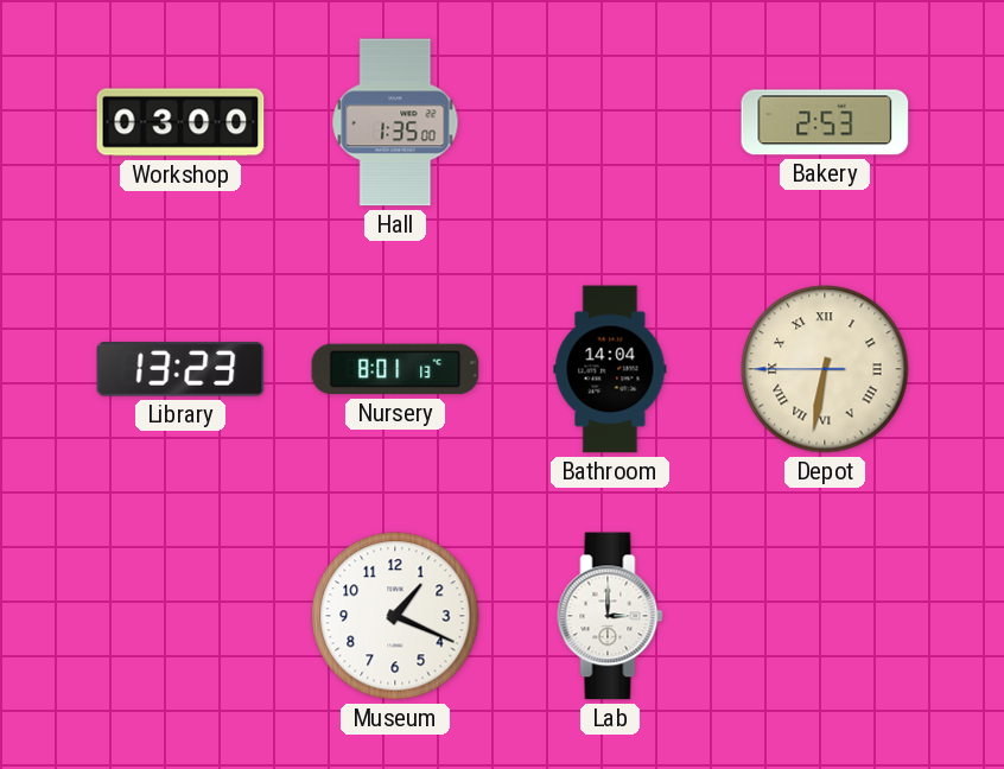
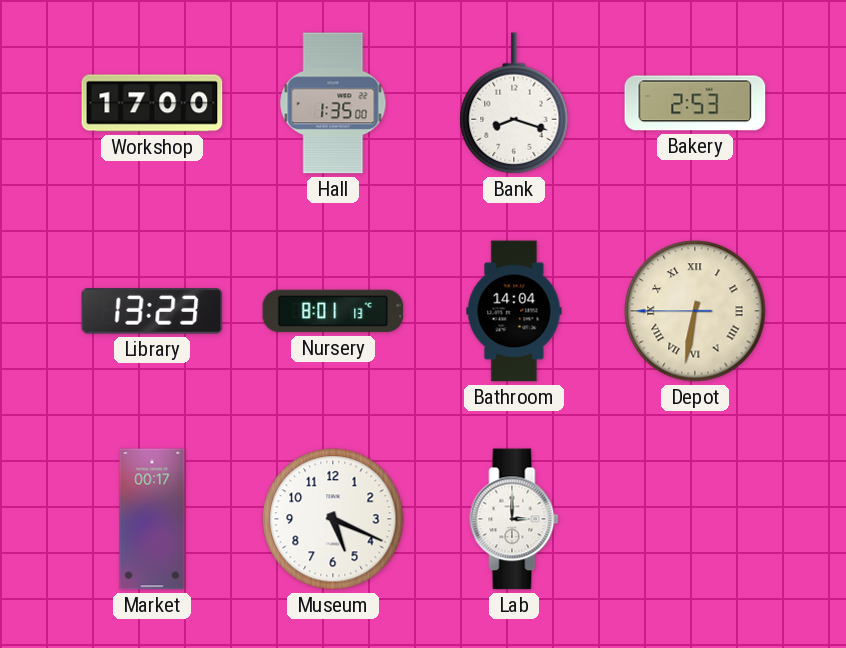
Workshop: 03:00 -> 17:00
Bank: none -> 8:18
Market: none -> 00:17
Museum: 1:19 -> 5:19
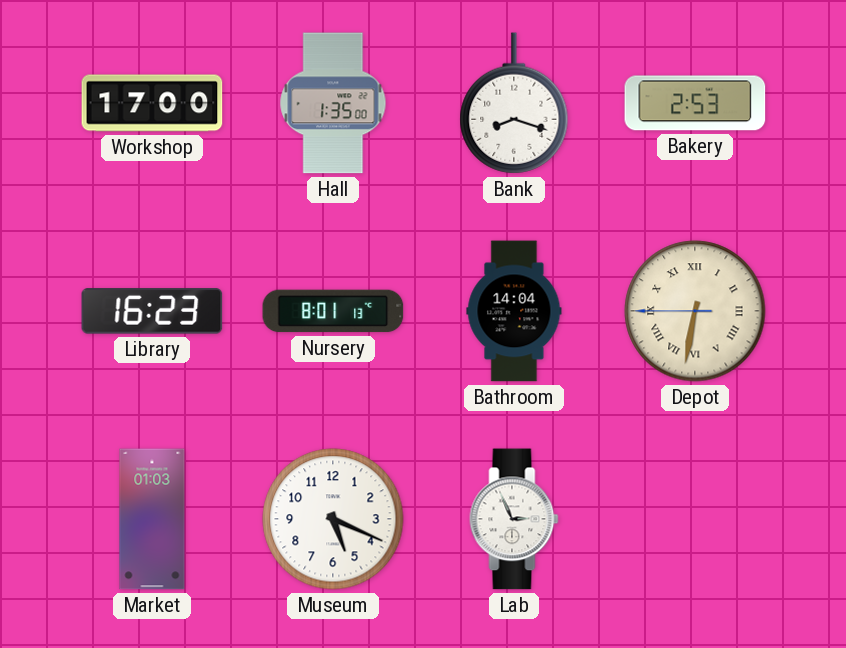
Library: 13:23 -> 16:23
Market: 00:17 -> 01:03
Lab: 3:00 -> 2:56
